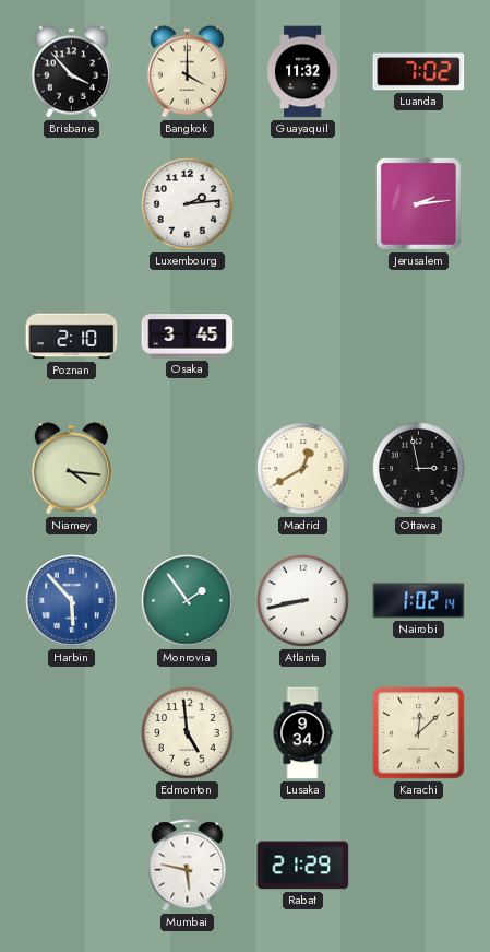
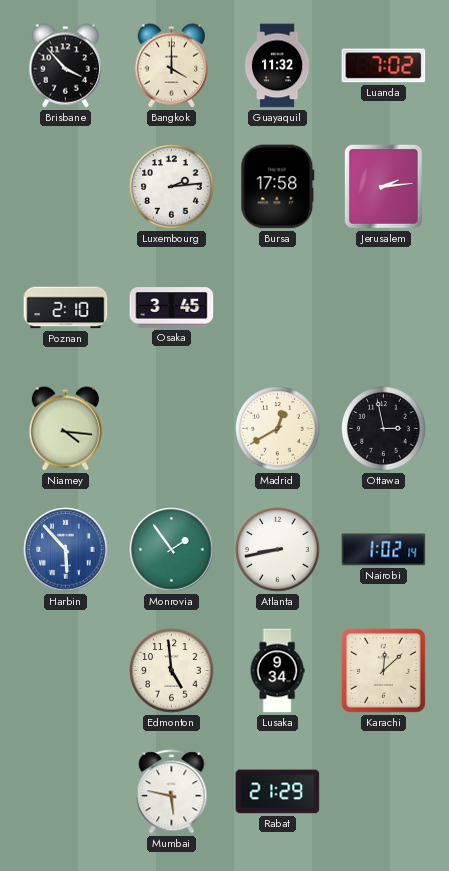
Bursa: none -> 17:58
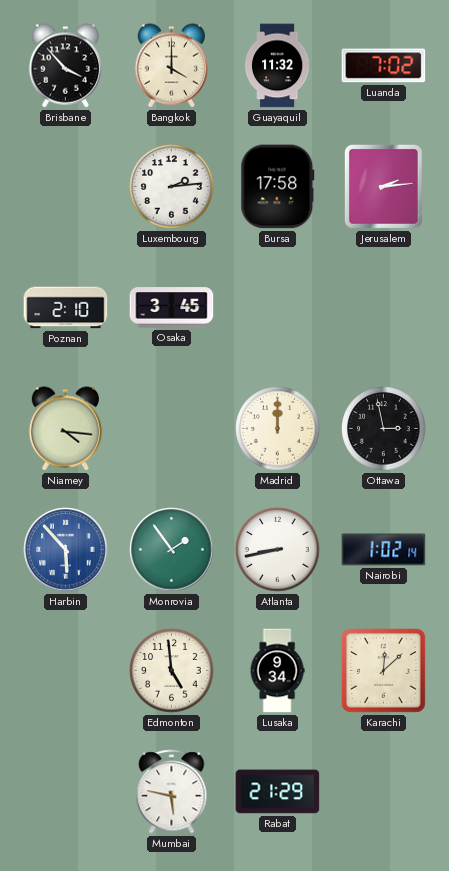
Madrid: 12:40 -> 12:00
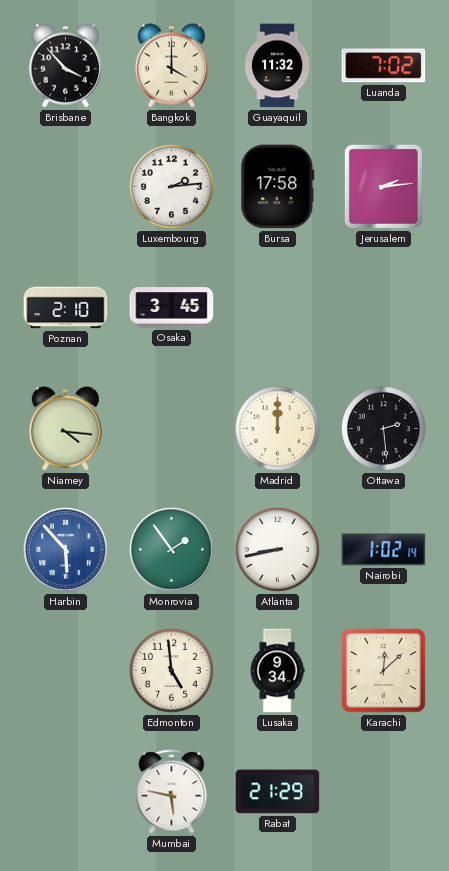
Ottawa: 2:58 -> 2:29
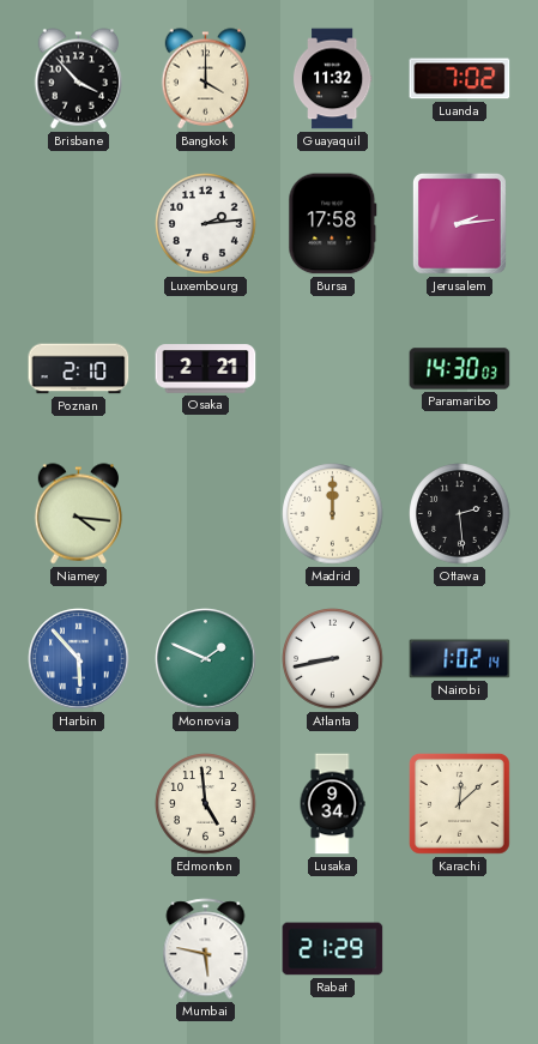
Osaka: 3:45 -> 2:21
Paramaribo: none -> 14:30
Monrovia: 1:54 -> 1:49
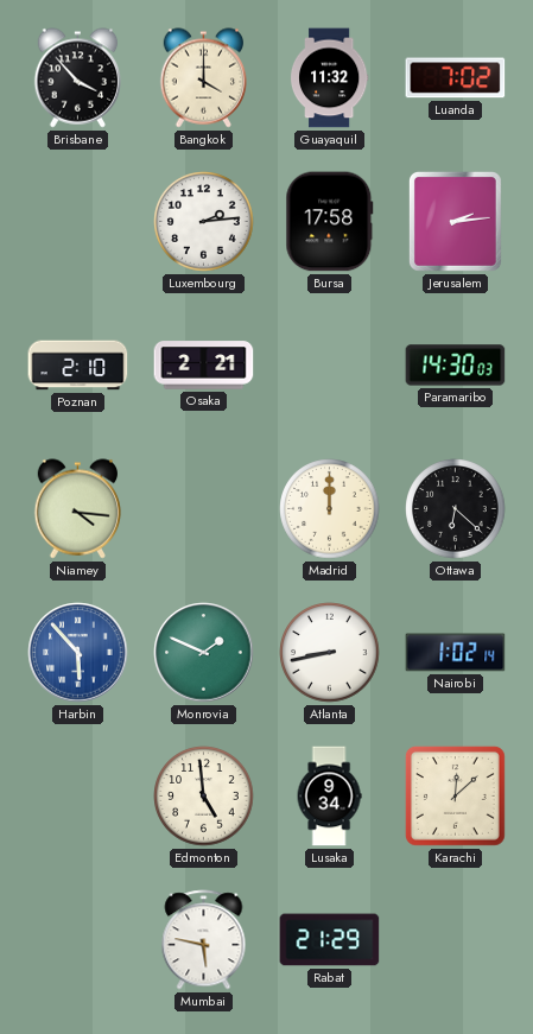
Ottawa: 2:29 -> 6:22
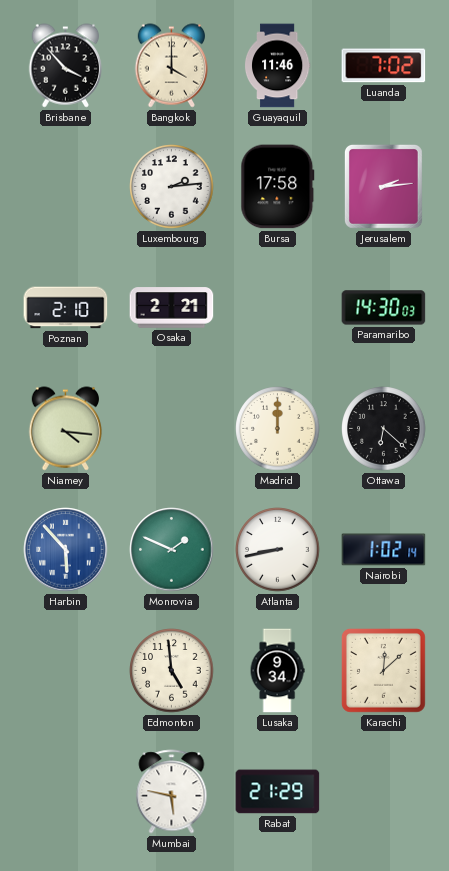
Guayaquil: 11:32 -> 11:46
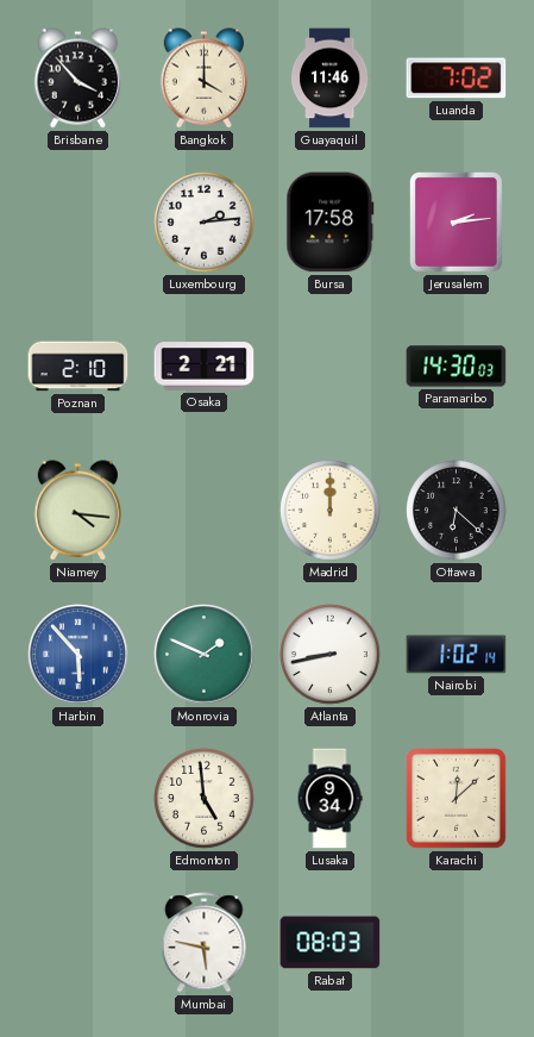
Rabat: 21:29 -> 08:03
